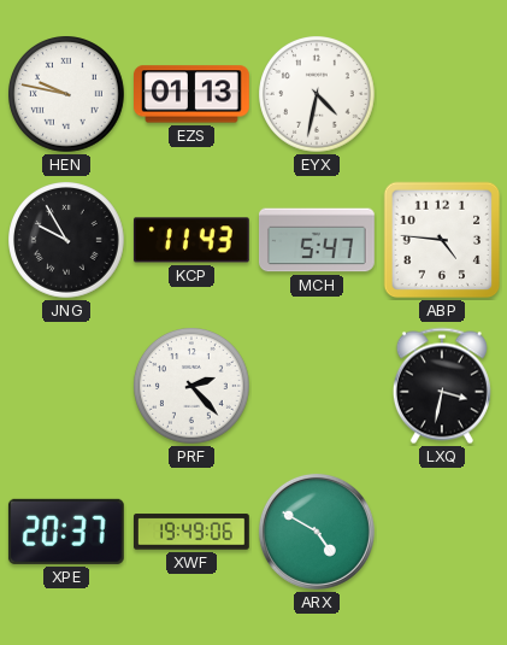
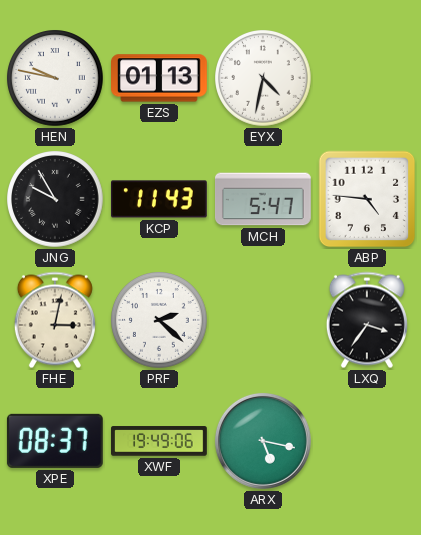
FHE: none -> 3:02
PRF: 2:23 -> 2:22
LXQ: 3:32 -> 3:36
XPE: 20:37 -> 08:37
ARX: 4:50 -> 5:17
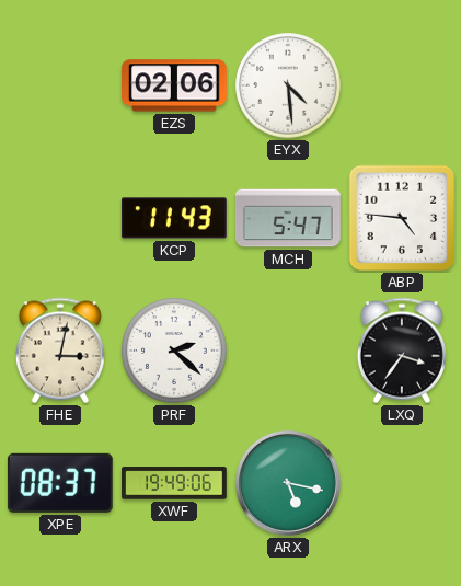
HEN: 9:47 -> none
EZS: 01:13 -> 02:06
EYX: 4:32 -> 4:29
JNG: 9:55 -> none
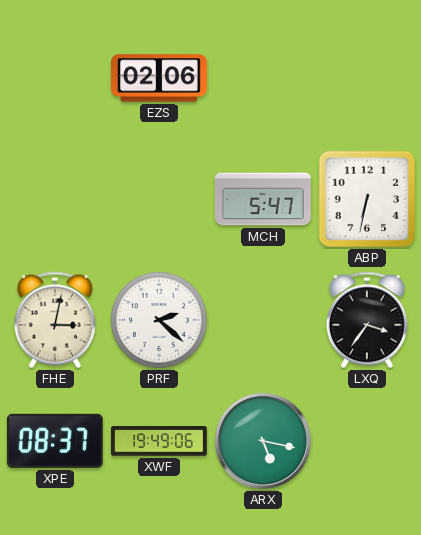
EYX: 4:29 -> none
KCP: 11:43 -> none
ABP: 4:46 -> 6:32
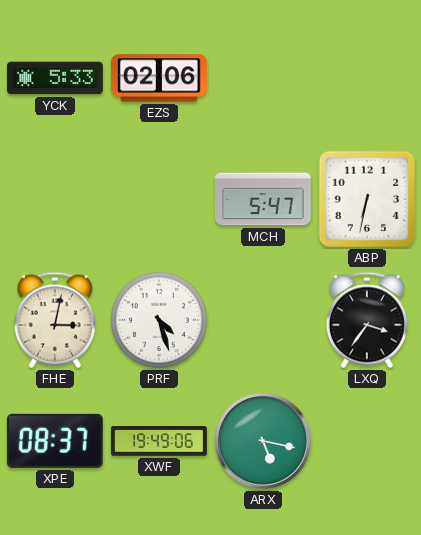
YCK: none -> 5:33
PRF: 2:22 -> 4:27
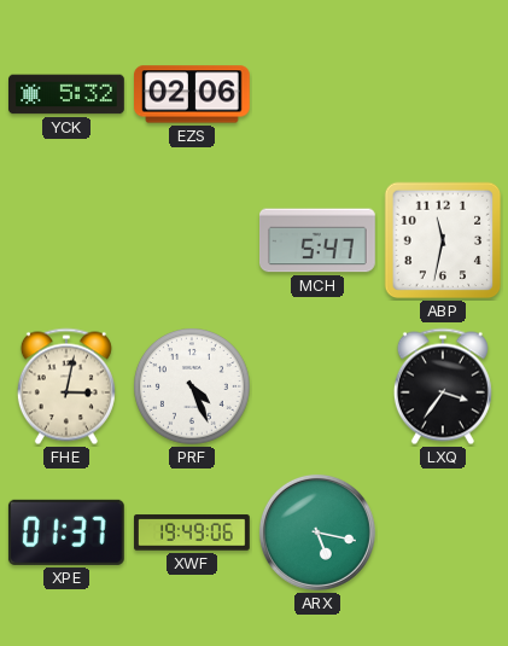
YCK: 5:33 -> 5:32
ABP: 6:32 -> 11:32
PRF: 4:27 -> 4:26
XPE: 08:37 -> 01:37
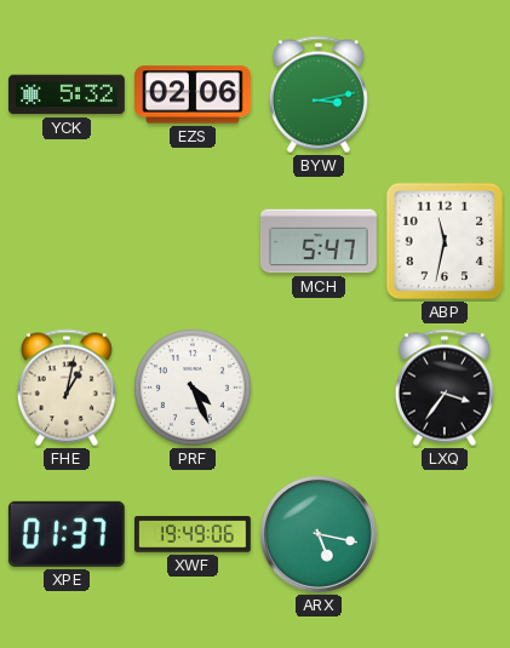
BYW: none -> 3:13
FHE: 3:02 -> 1:02
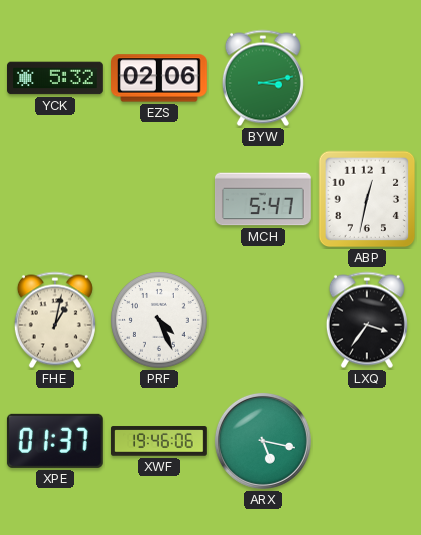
ABP: 11:32 -> 12:32
XWF: 19:49 -> 19:46
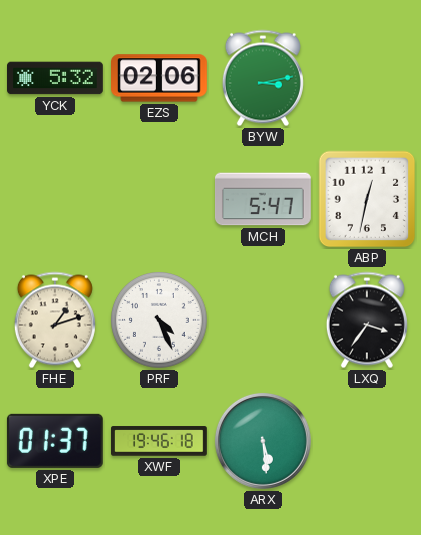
FHE: 1:02 -> 1:12
XWF: 19:46:06 -> 19:46:18
ARX: 5:17 -> 5:29
